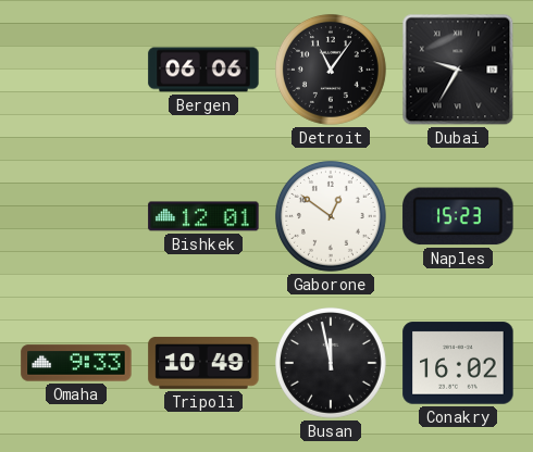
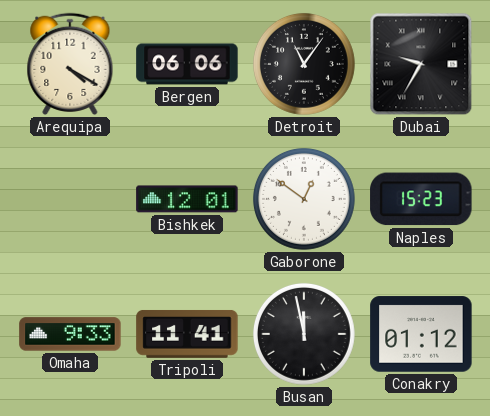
Arequipa: none -> 4:20
Tripoli: 10:49 -> 11:41
Conakry: 16:02 -> 01:12
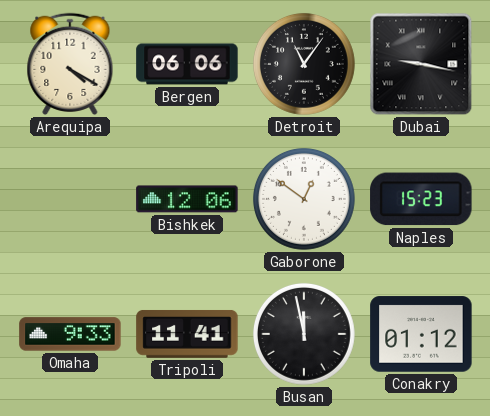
Dubai: 9:35 -> 9:17
Bishkek: 12:01 -> 12:06
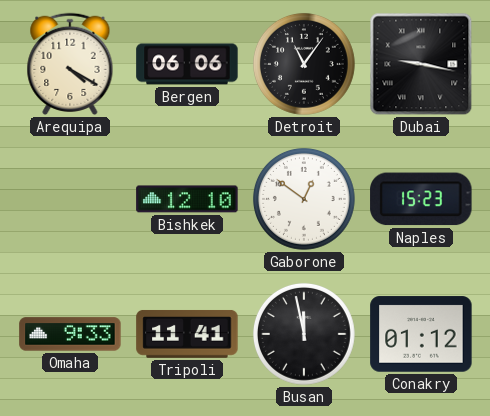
Bishkek: 12:06 -> 12:10
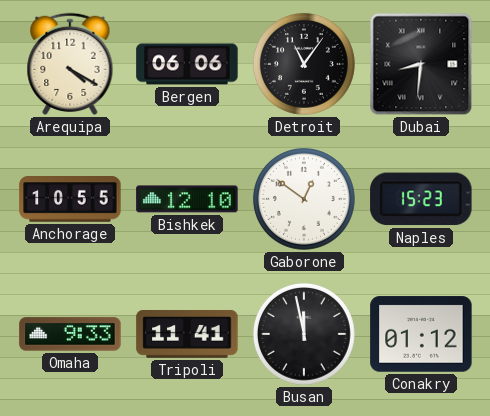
Dubai: 9:17 -> 8:31
Anchorage: none -> 10:55
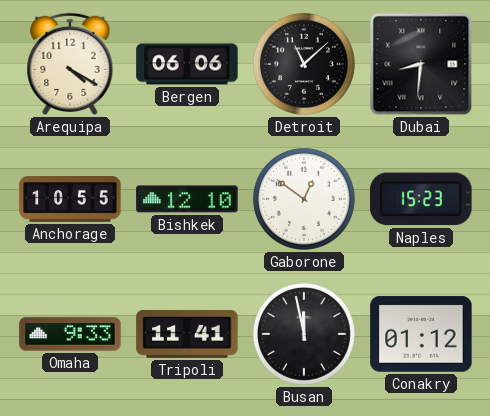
Detroit: 11:06 -> 11:08
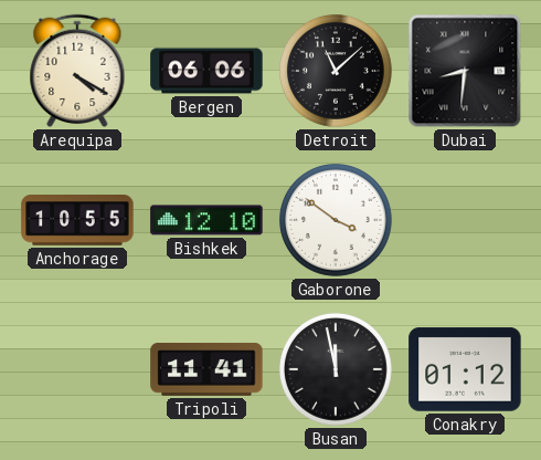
Gaborone: 12:51 -> 3:51
Naples: 15:23 -> none
Omaha: 9:33 -> none
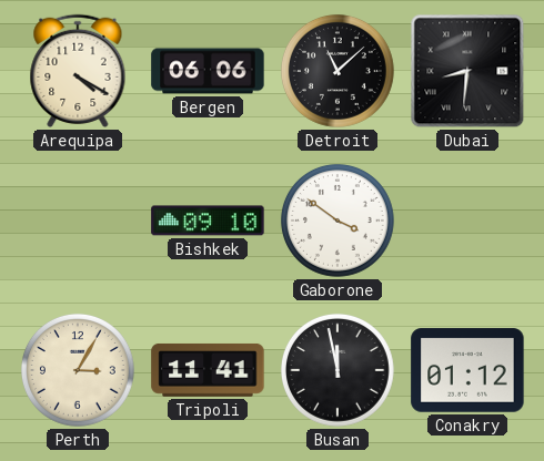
Anchorage: 10:55 -> none
Bishkek: 12:10 -> 09:10
Perth: none -> 3:05
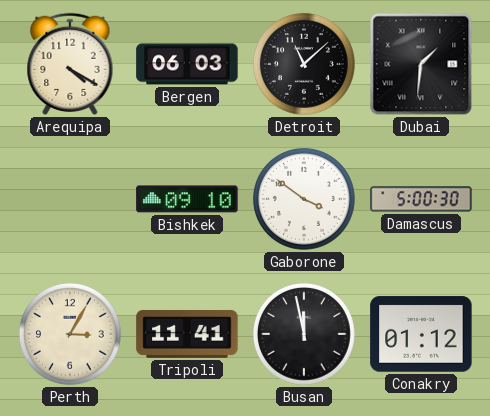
Bergen: 06:06 -> 06:03
Dubai: 8:31 -> 1:31
Damascus: none -> 5:00
